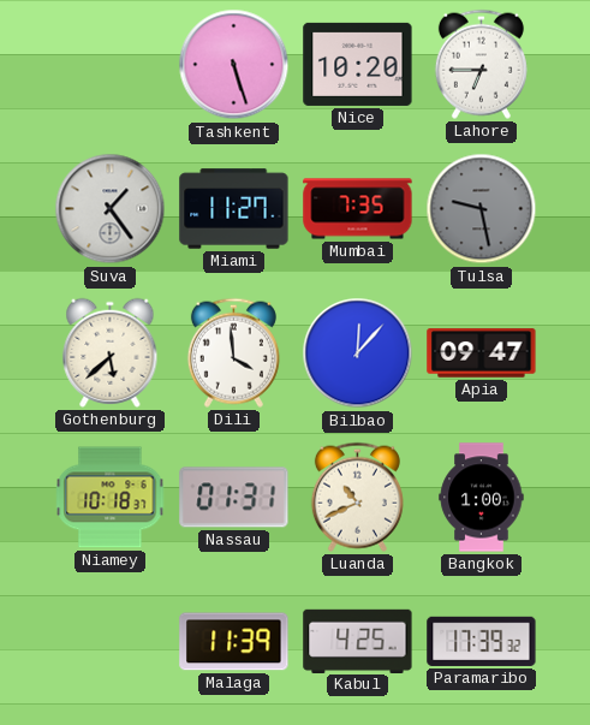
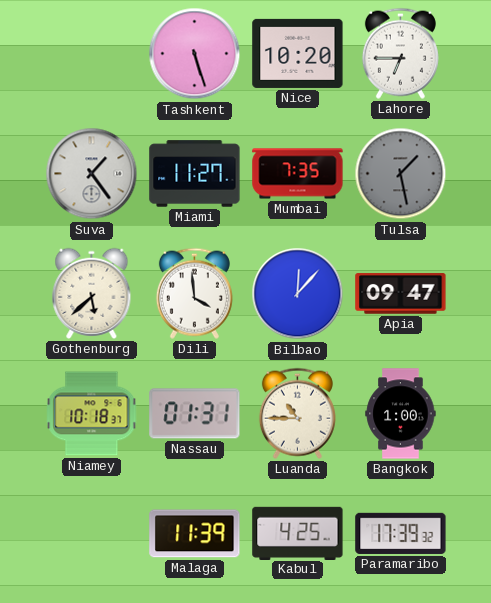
Tulsa: 9:28 -> 1:28
Luanda: 10:41 -> 10:45
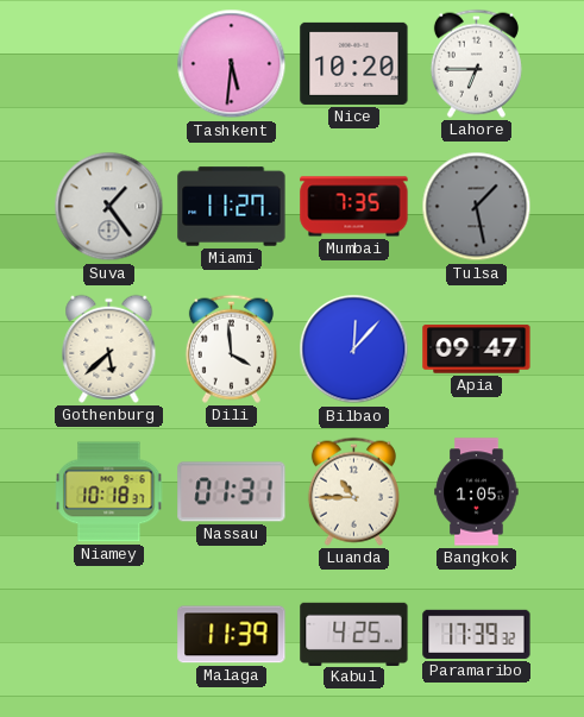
Tashkent: 5:27 -> 5:31
Bangkok: 1:00 -> 1:05
